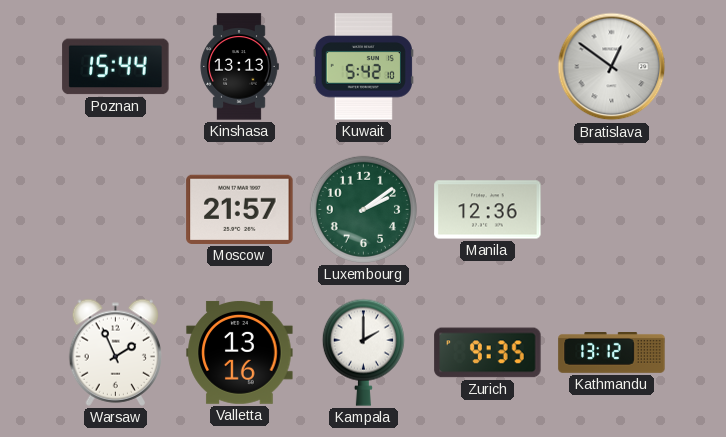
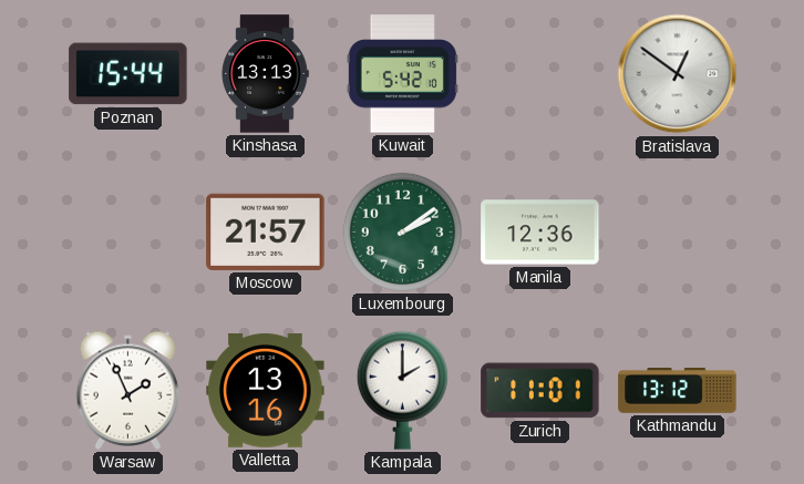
Zurich: 9:35 -> 11:01
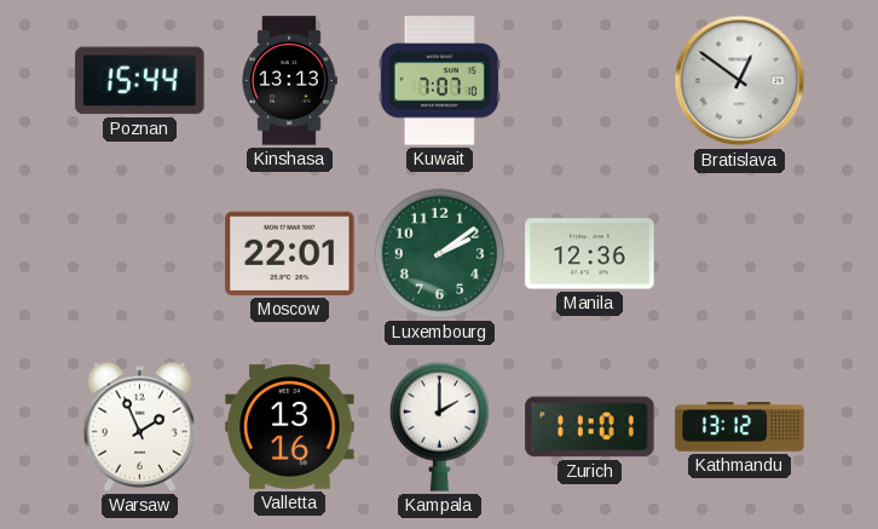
Kuwait: 5:42 -> 7:07
Moscow: 21:57 -> 22:01
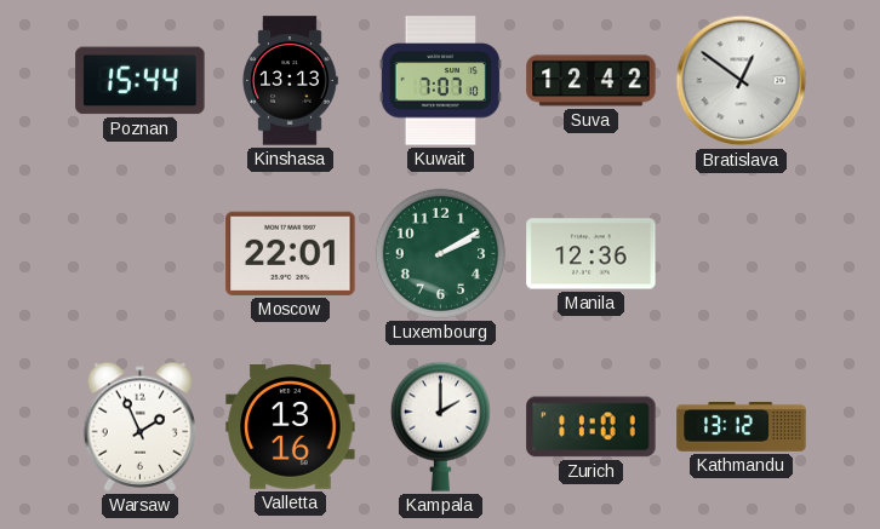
Suva: none -> 12:42
Luxembourg: 2:09 -> 2:10
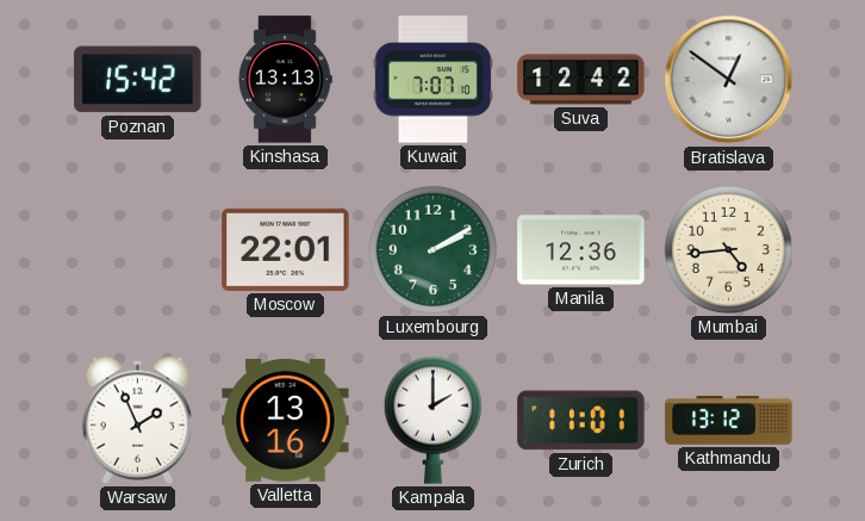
Poznan: 15:44 -> 15:42
Mumbai: none -> 4:44
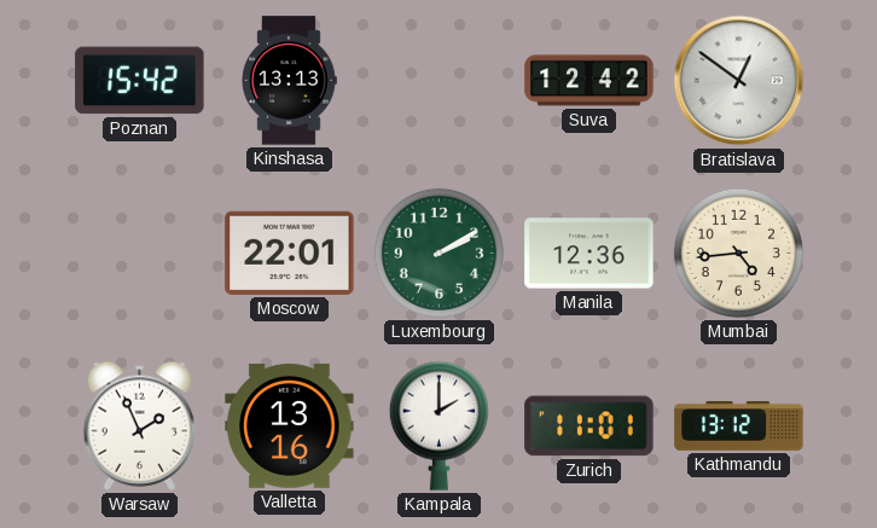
Kuwait: 7:07 -> none
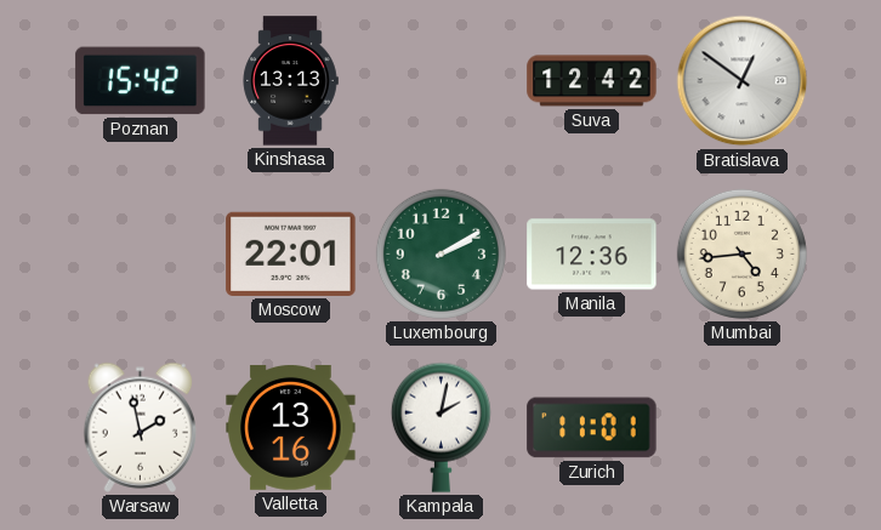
Warsaw: 1:56 -> 1:58
Kampala: 2:00 -> 2:02
Kathmandu: 13:12 -> none
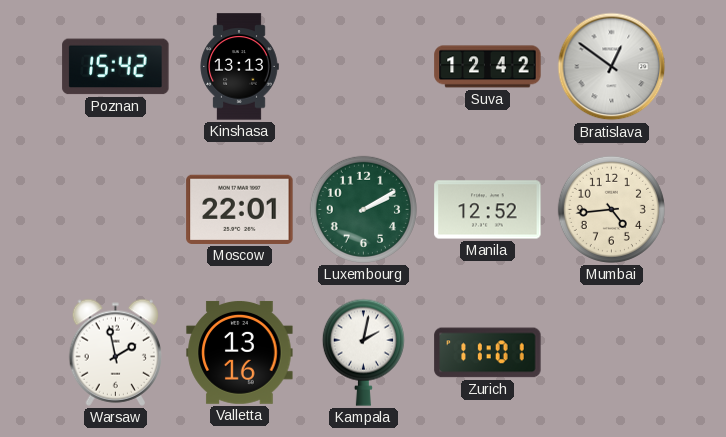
Manila: 12:36 -> 12:52
